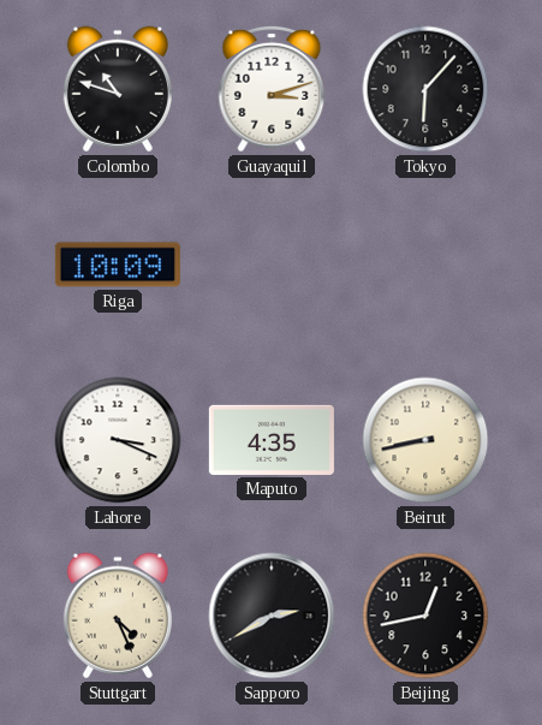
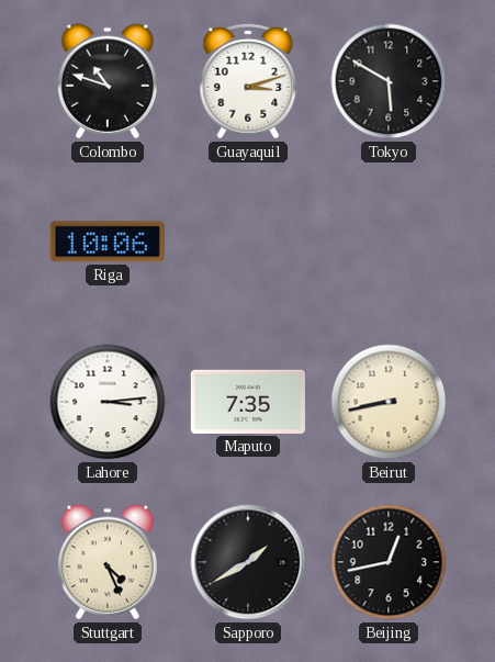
Tokyo: 6:07 -> 5:50
Riga: 10:09 -> 10:06
Lahore: 3:19 -> 3:14
Maputo: 4:35 -> 7:35
Sapporo: 2:40 -> 1:40
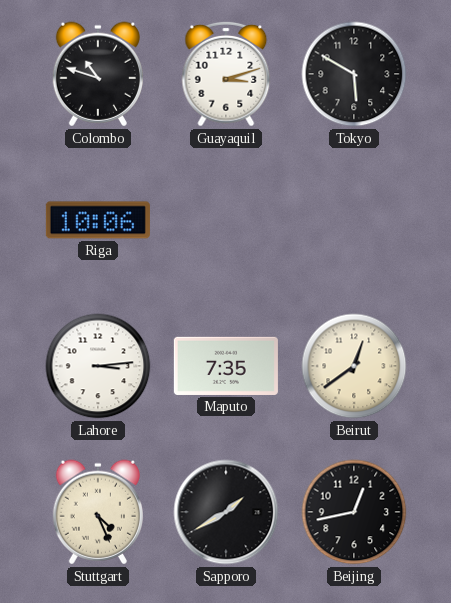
Beirut: 8:43 -> 12:39
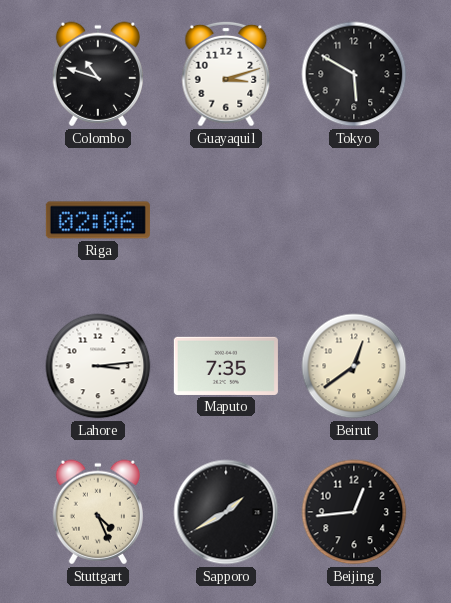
Riga: 10:06 -> 02:06
Beijing: 12:43 -> 12:44
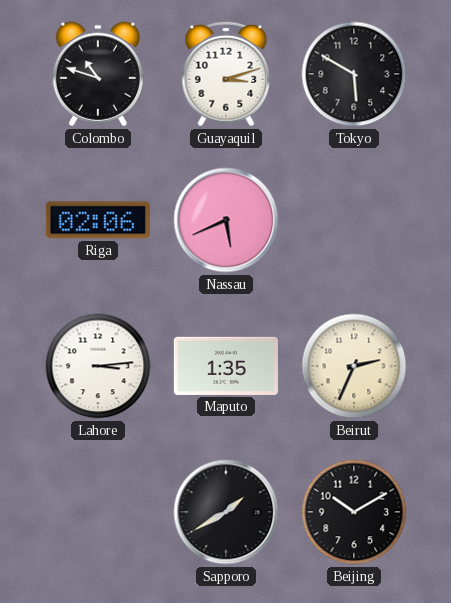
Nassau: none -> 5:41
Maputo: 7:35 -> 1:35
Beirut: 12:39 -> 2:34
Stuttgart: 4:26 -> none
Beijing: 12:44 -> 10:10
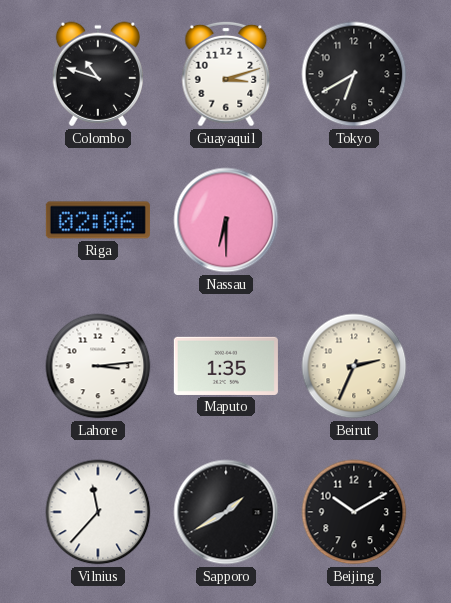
Tokyo: 5:50 -> 6:40
Nassau: 5:41 -> 6:30
Vilnius: none -> 11:37
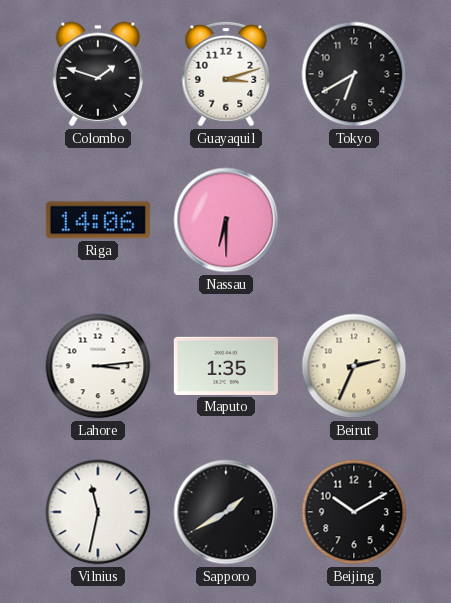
Colombo: 10:48 -> 1:48
Riga: 02:06 -> 14:06
Vilnius: 11:37 -> 11:32
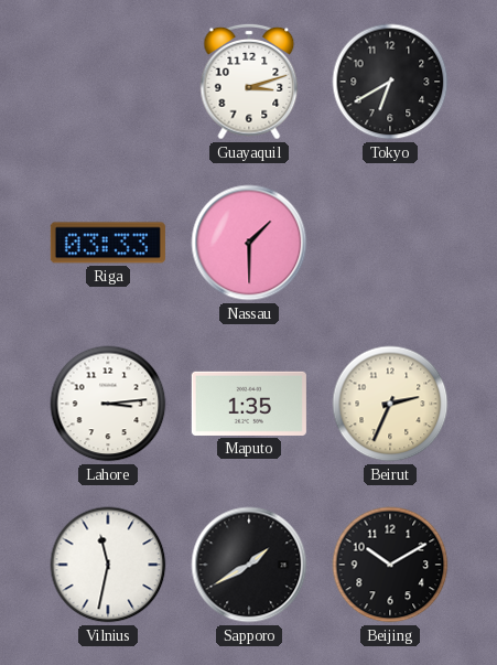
Colombo: 1:48 -> none
Riga: 14:06 -> 03:33
Nassau: 6:30 -> 1:30
